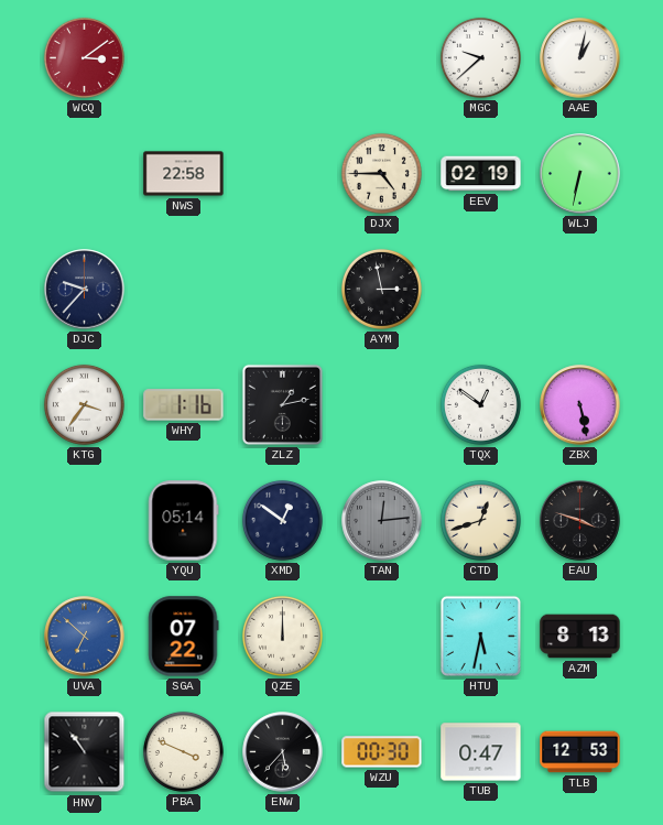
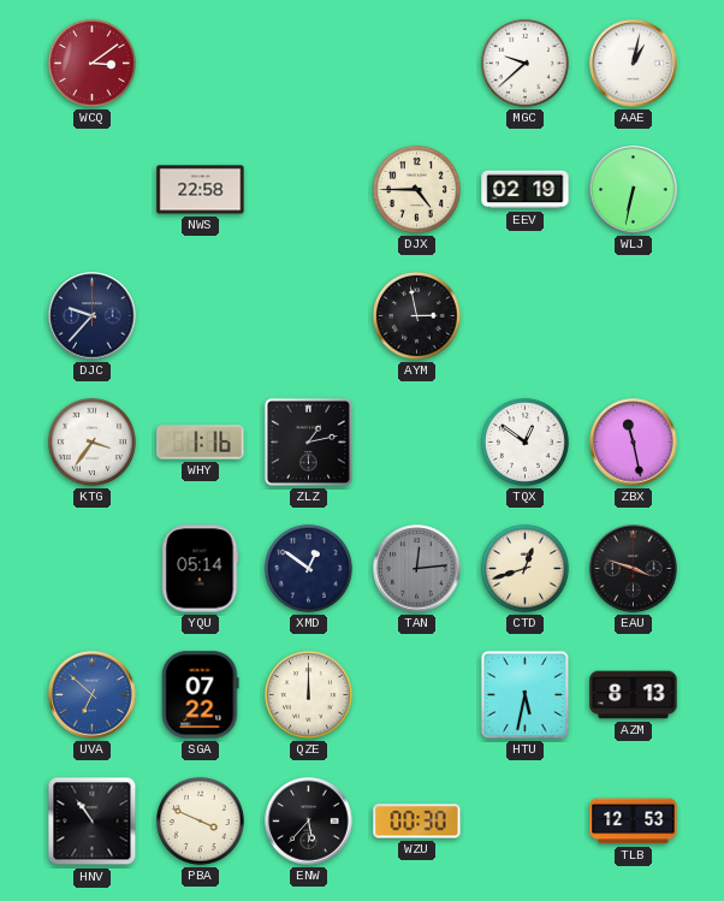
ZBX: 5:28 -> 11:28
TUB: 0:47 -> none
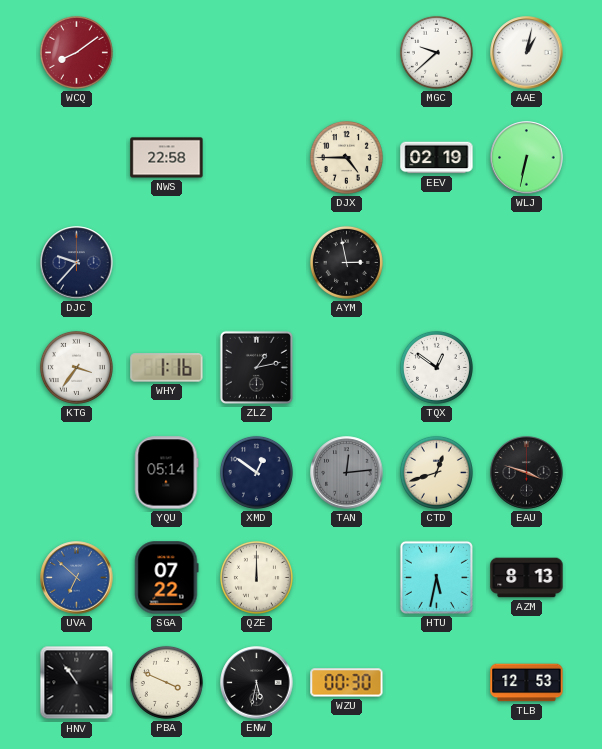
WCQ: 3:09 -> 8:09
ZBX: 11:28 -> none
ENW: 5:37 -> 5:32
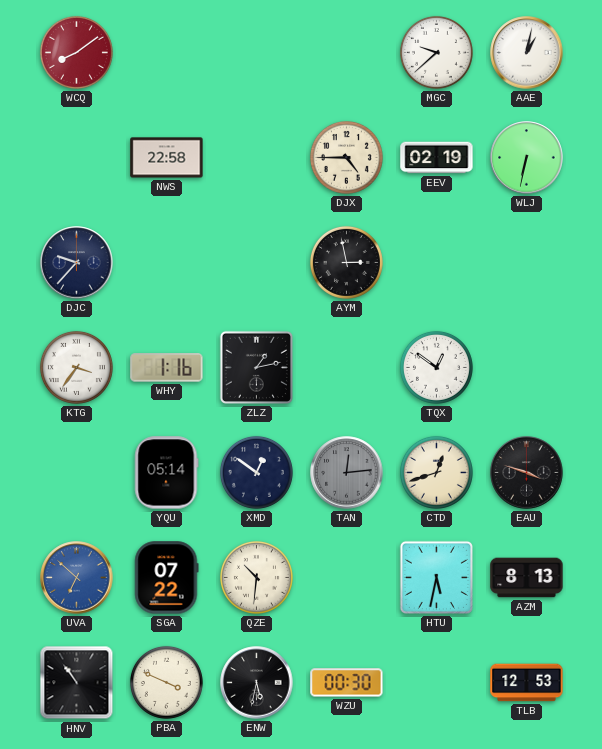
QZE: 12:00 -> 10:31
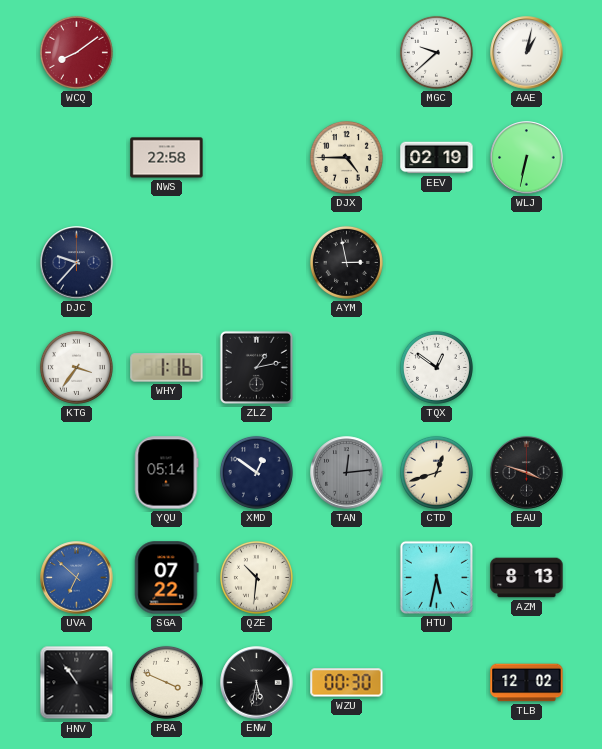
TLB: 12:53 -> 12:02
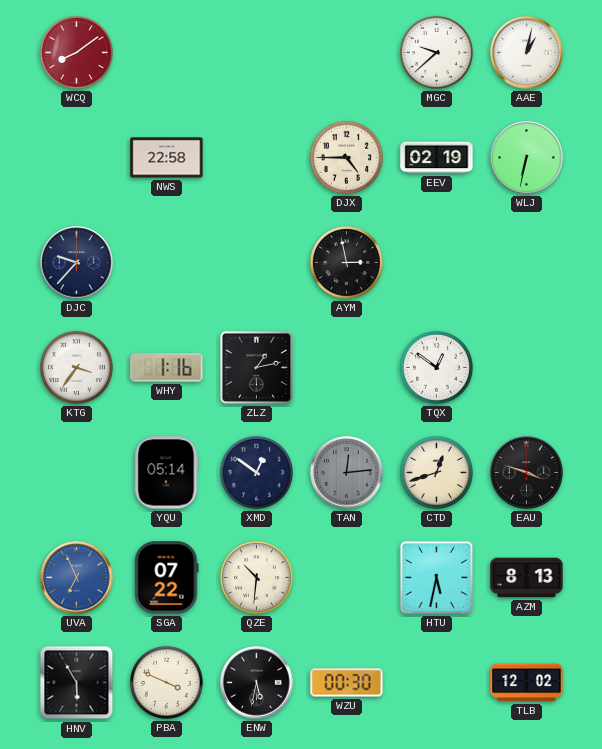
UVA: 6:52 -> 6:56
HNV: 10:54 -> 5:55
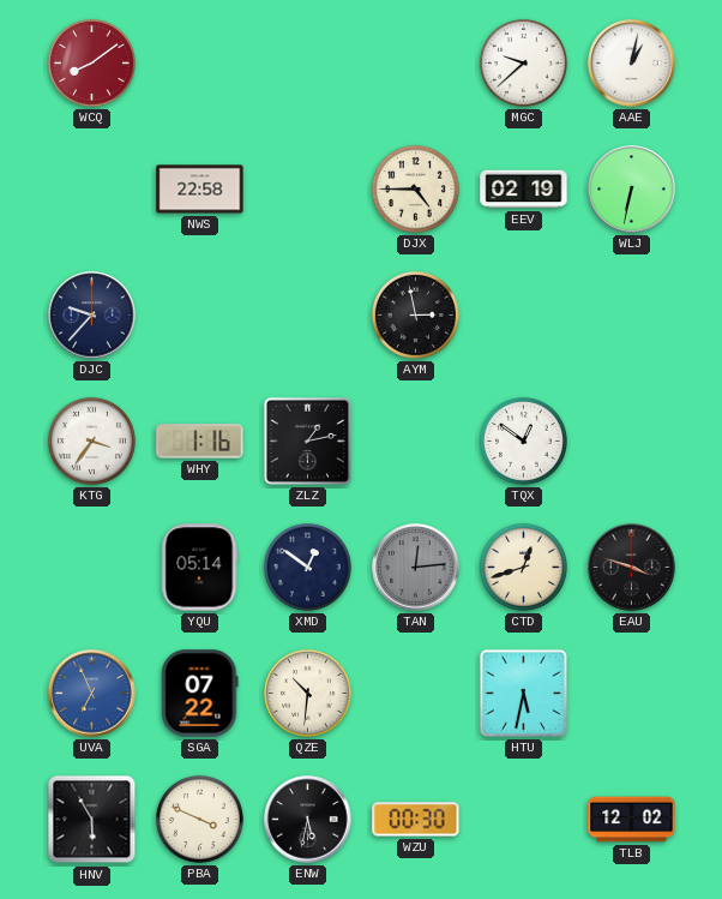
AZM: 8:13 -> none
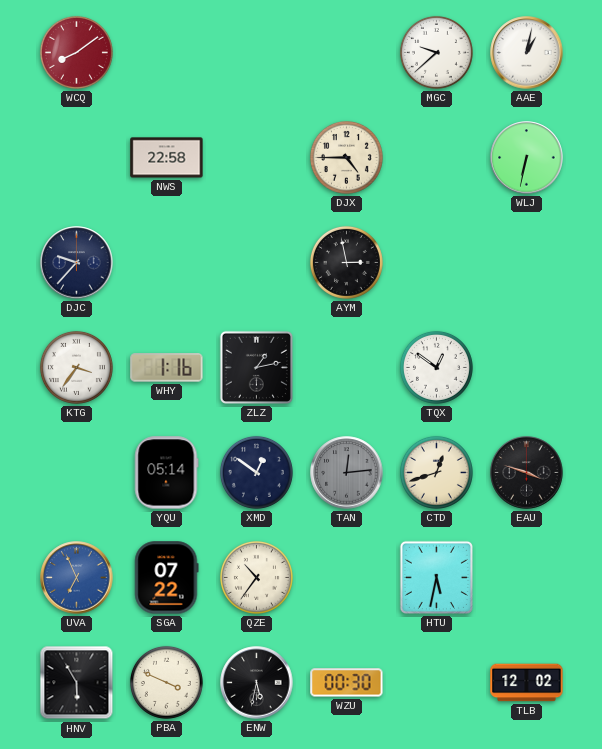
EEV: 02:19 -> none
QZE: 10:31 -> 10:36
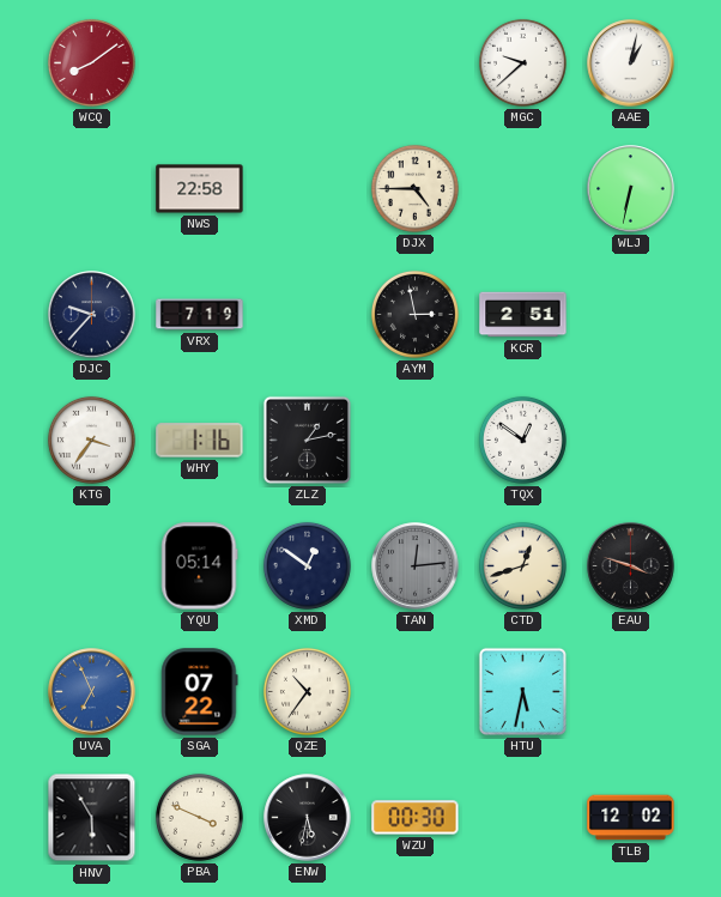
VRX: none -> 7:19
KCR: none -> 2:51
